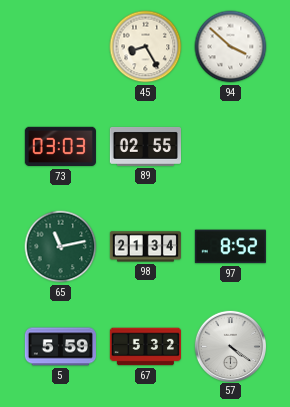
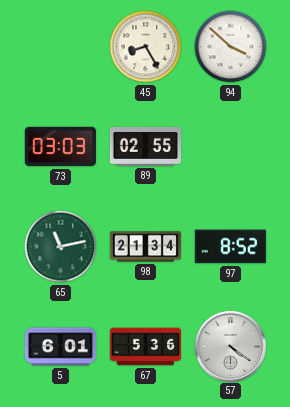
5: 5:59 -> 6:01
67: 5:32 -> 5:36
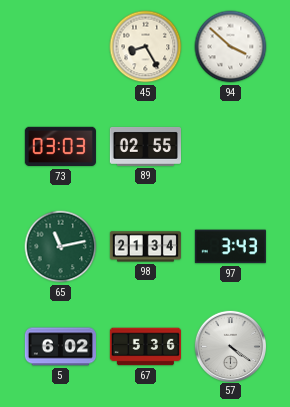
97: 8:52 -> 3:43
5: 6:01 -> 6:02
